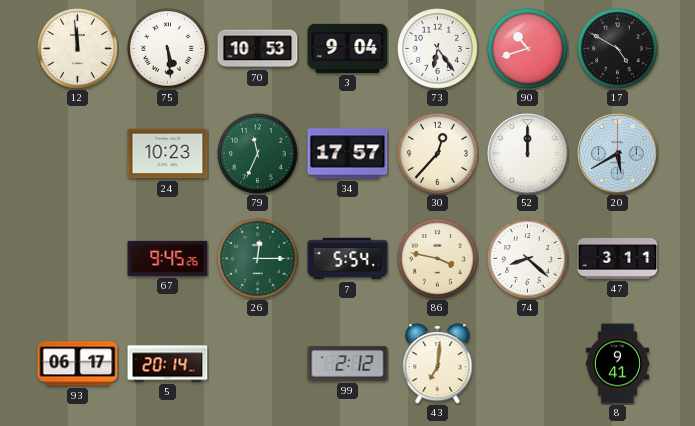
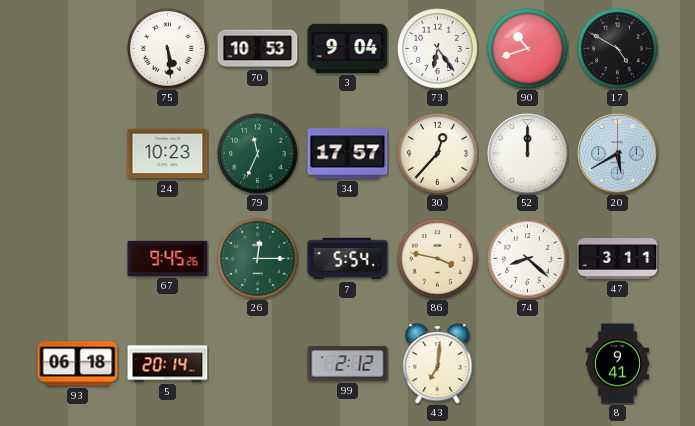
12: 11:59 -> none
93: 06:17 -> 06:18
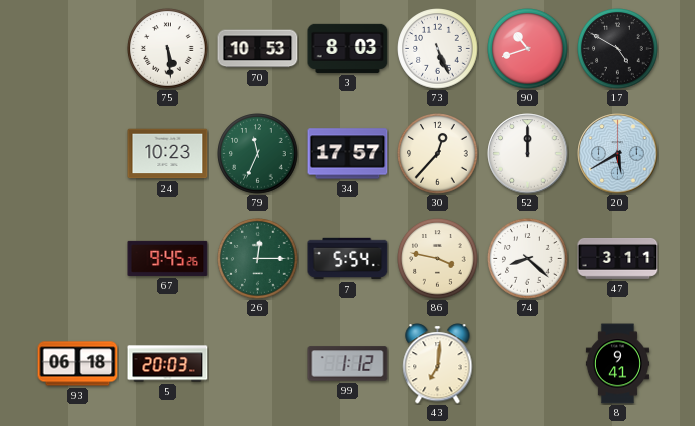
3: 9:04 -> 8:03
73: 6:24 -> 5:26
5: 20:14 -> 20:03
99: 2:12 -> 1:12
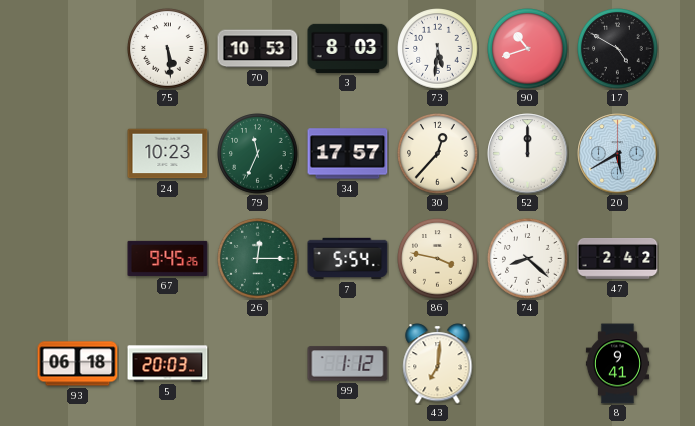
73: 5:26 -> 5:31
47: 3:11 -> 2:42
